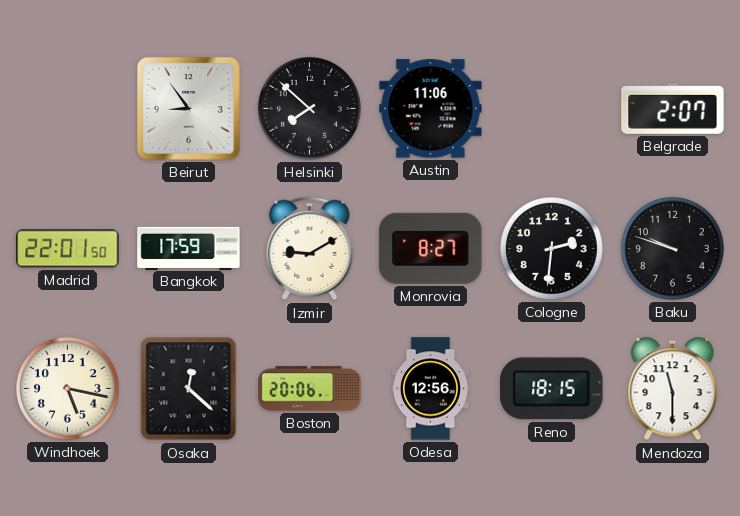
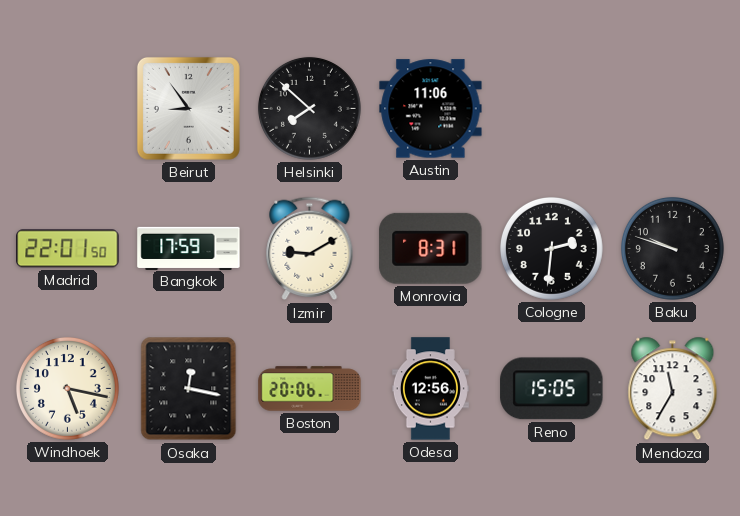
Belgrade: 2:07 -> none
Monrovia: 8:27 -> 8:31
Osaka: 12:22 -> 12:17
Reno: 18:15 -> 15:05
Mendoza: 11:30 -> 11:35
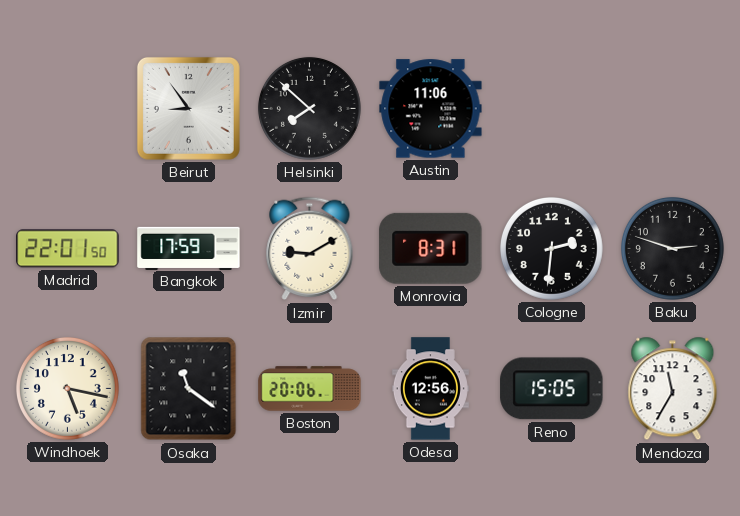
Baku: 9:48 -> 2:48
Osaka: 12:17 -> 11:21
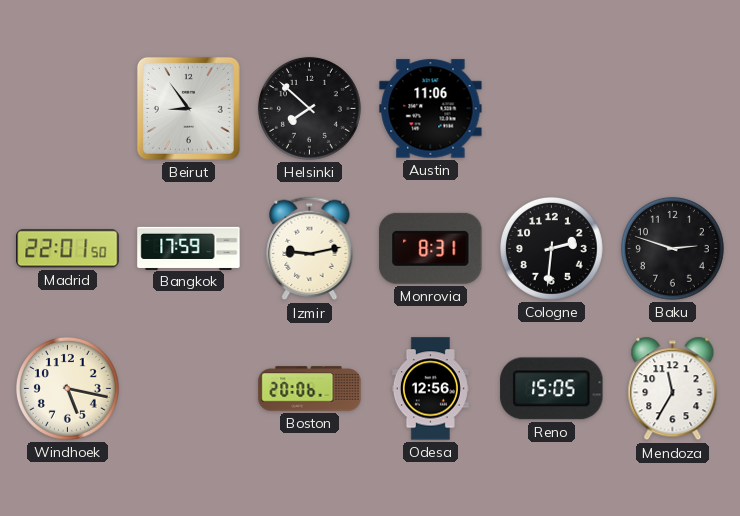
Izmir: 9:10 -> 9:13
Osaka: 11:21 -> none
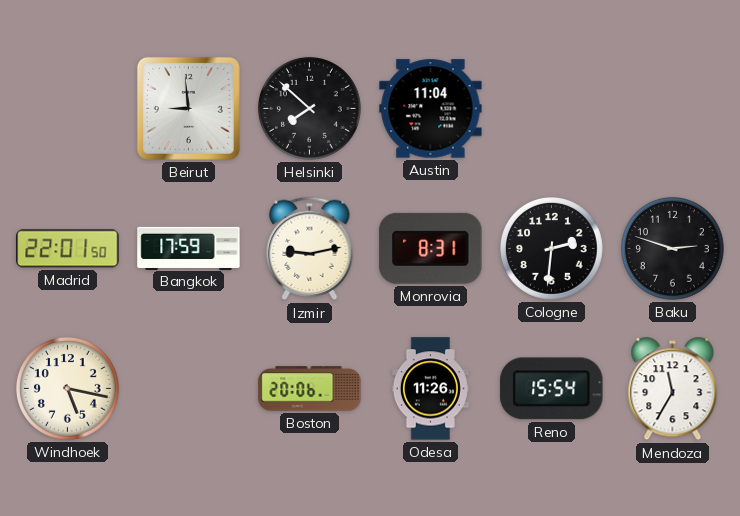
Beirut: 8:54 -> 8:59
Austin: 11:06 -> 11:04
Odesa: 12:56 -> 11:26
Reno: 15:05 -> 15:54
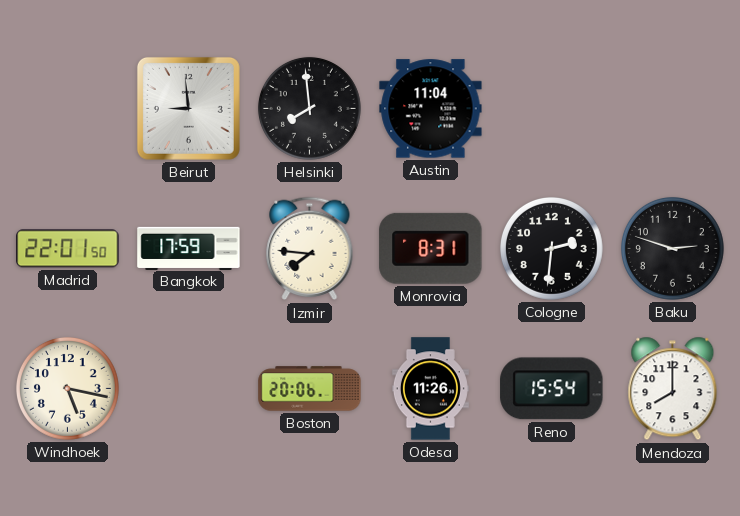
Helsinki: 7:52 -> 7:59
Izmir: 9:13 -> 7:46
Mendoza: 11:35 -> 8:00
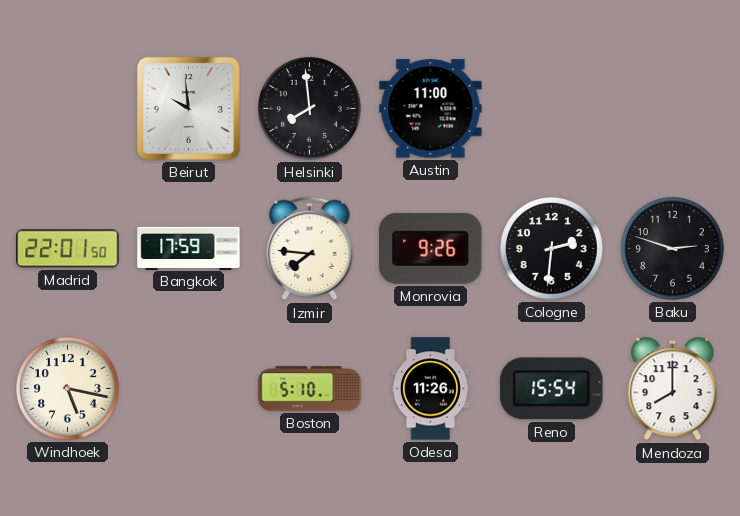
Beirut: 8:59 -> 9:59
Austin: 11:04 -> 11:00
Monrovia: 8:31 -> 9:26
Boston: 20:06 -> 5:10
